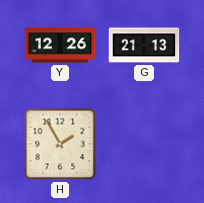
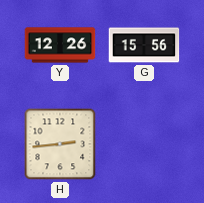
G: 21:13 -> 15:56
H: 1:55 -> 2:44
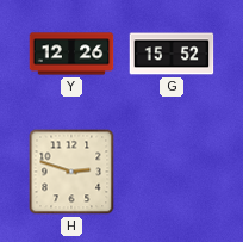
G: 15:56 -> 15:52
H: 2:44 -> 2:48
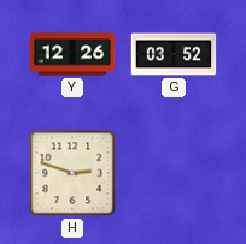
G: 15:52 -> 03:52
